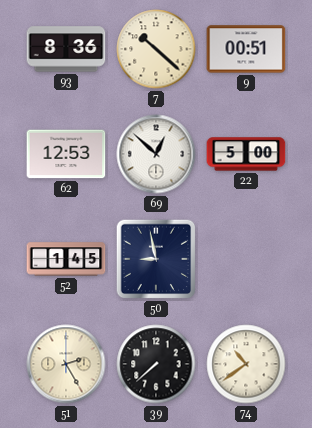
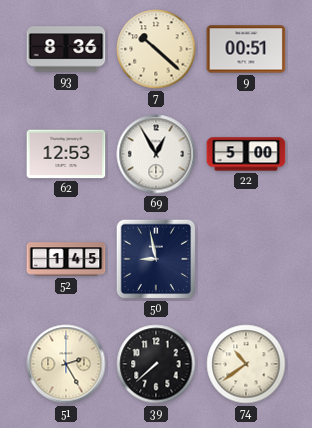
69: 12:52 -> 12:55
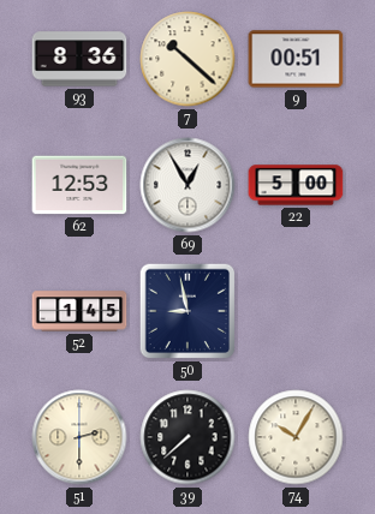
51: 2:25 -> 2:30
74: 10:39 -> 10:05
